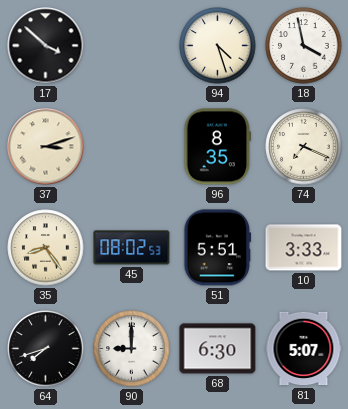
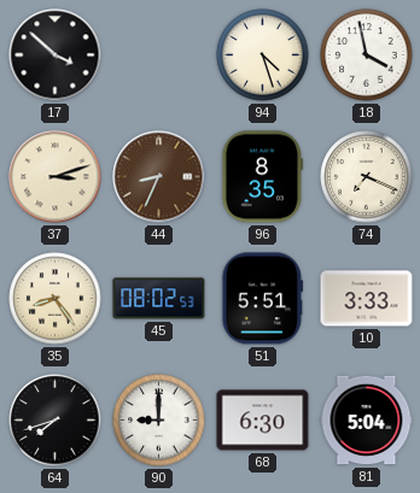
44: none -> 8:34
81: 5:07 -> 5:04
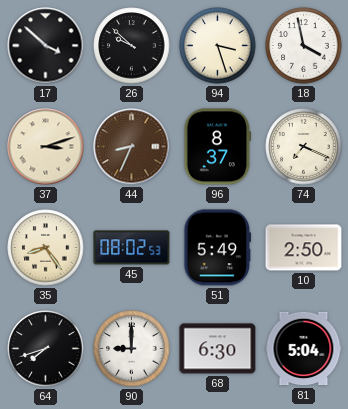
26: none -> 9:52
94: 4:27 -> 3:27
96: 8:35 -> 8:37
51: 5:51 -> 5:49
10: 3:33 -> 2:50
